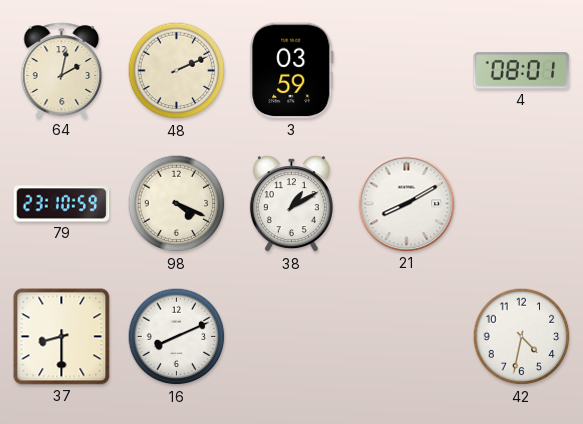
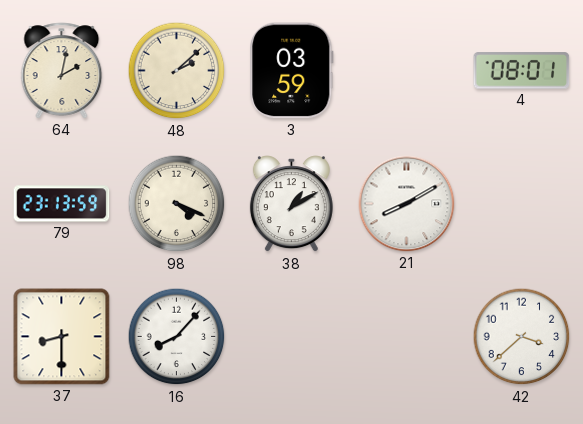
48: 2:11 -> 2:08
79: 23:10 -> 23:13
16: 8:11 -> 8:07
42: 4:32 -> 3:38
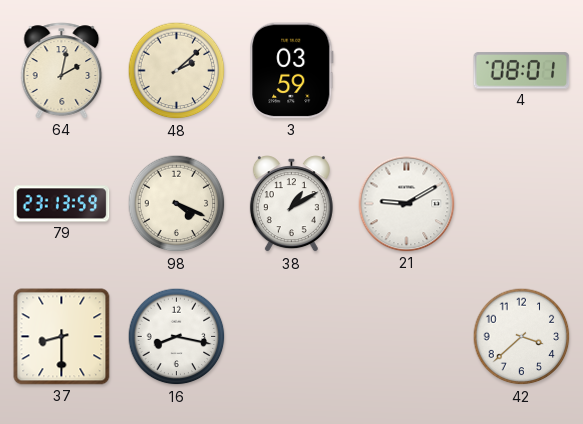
21: 8:10 -> 9:10
16: 8:07 -> 8:17
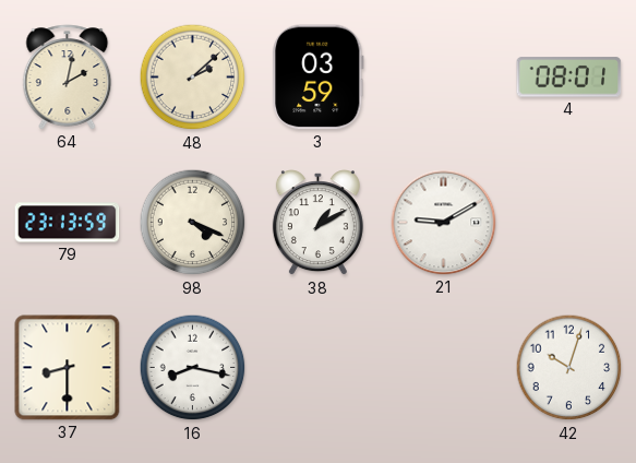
42: 3:38 -> 10:03
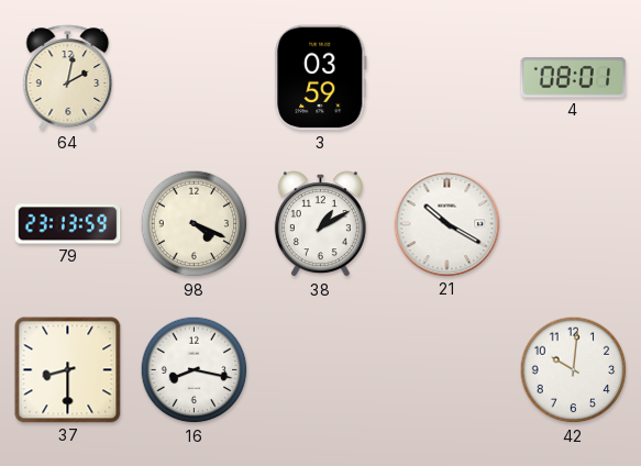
48: 2:08 -> none
21: 9:10 -> 10:20
42: 10:03 -> 10:01
